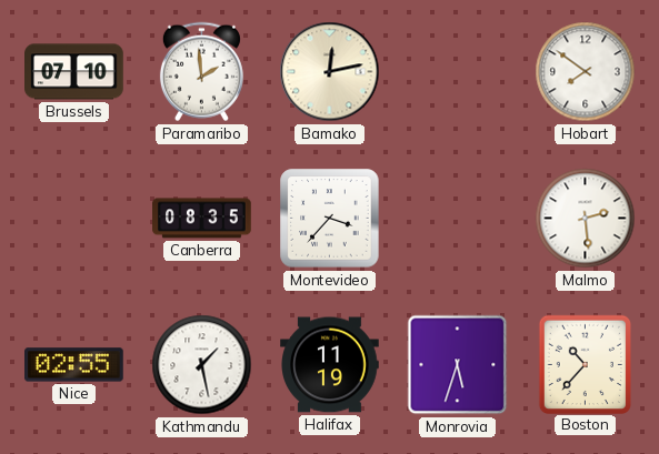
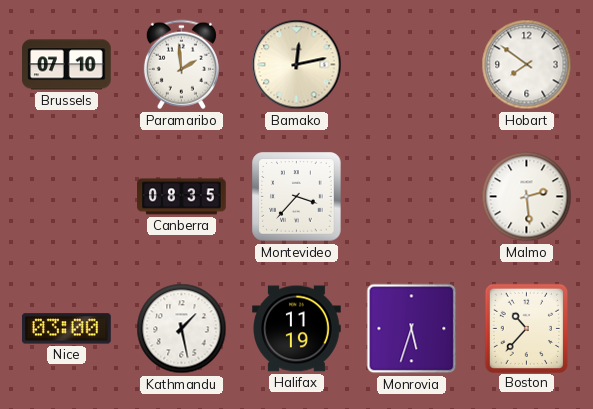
Nice: 02:55 -> 03:00
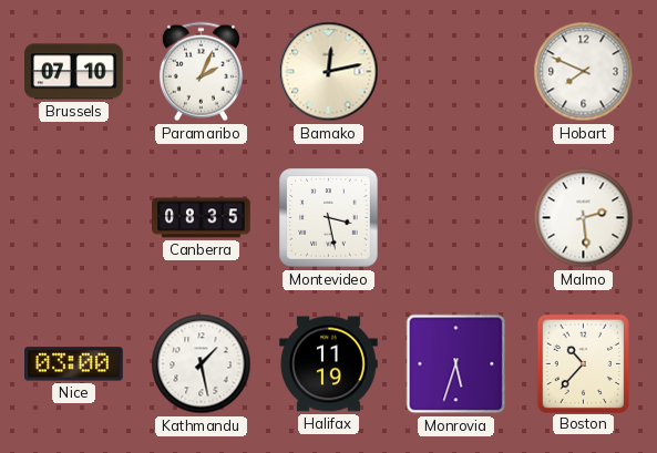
Paramaribo: 1:59 -> 2:04
Hobart: 7:51 -> 7:49
Montevideo: 3:37 -> 3:28
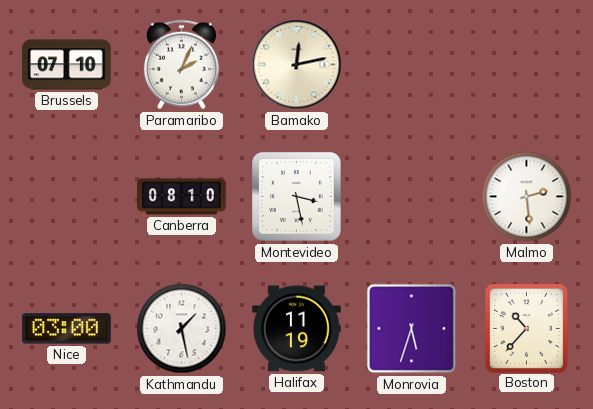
Hobart: 7:49 -> none
Canberra: 08:35 -> 08:10
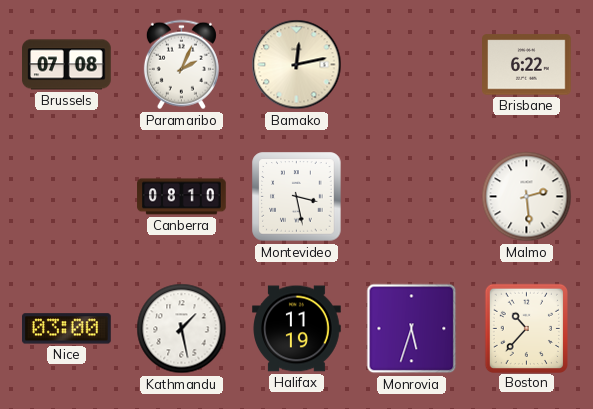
Brussels: 07:10 -> 07:08
Brisbane: none -> 6:22
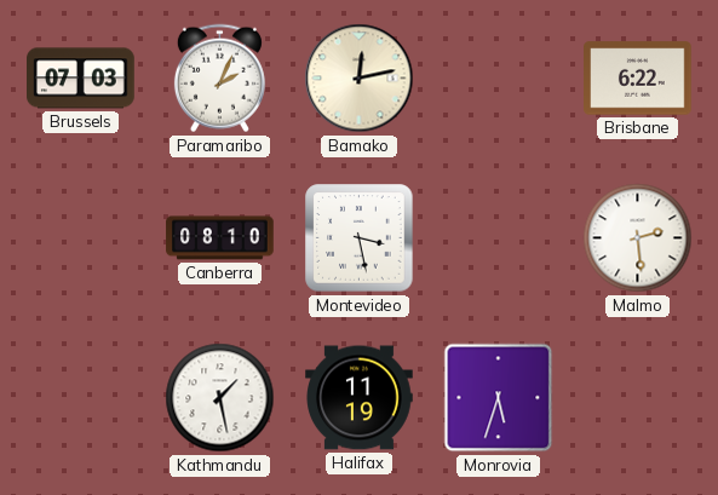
Brussels: 07:08 -> 07:03
Nice: 03:00 -> none
Boston: 10:37 -> none
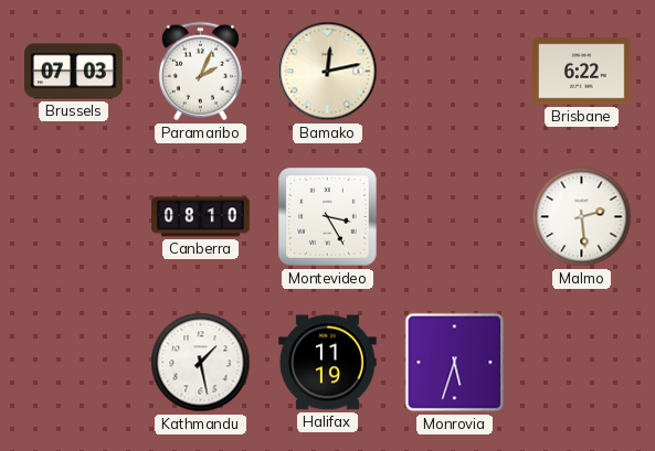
Montevideo: 3:28 -> 3:25
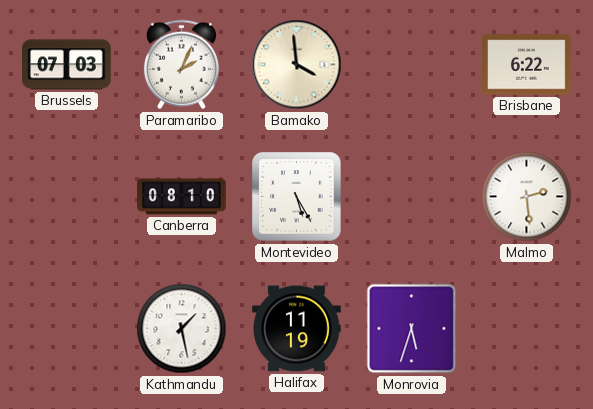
Bamako: 12:13 -> 3:59
Montevideo: 3:25 -> 5:25
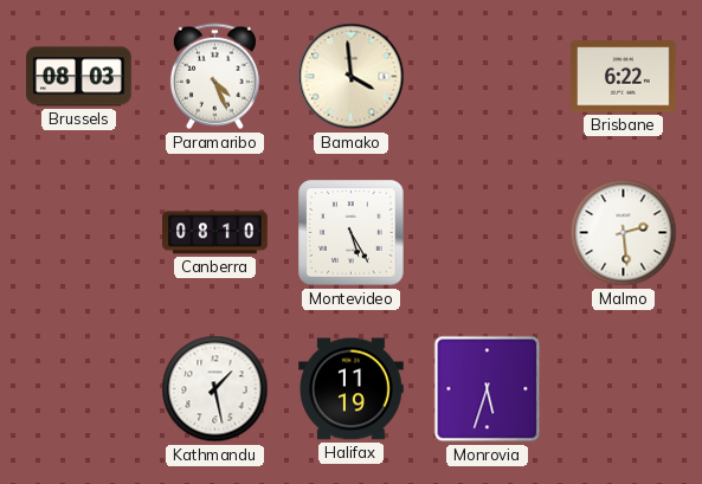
Brussels: 07:03 -> 08:03
Paramaribo: 2:04 -> 4:26
